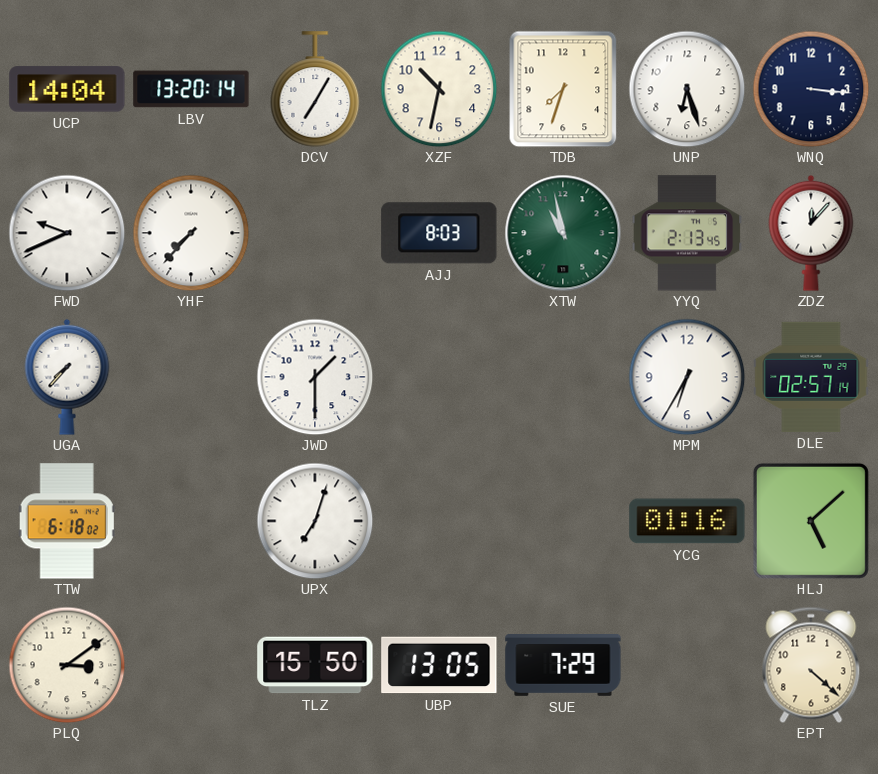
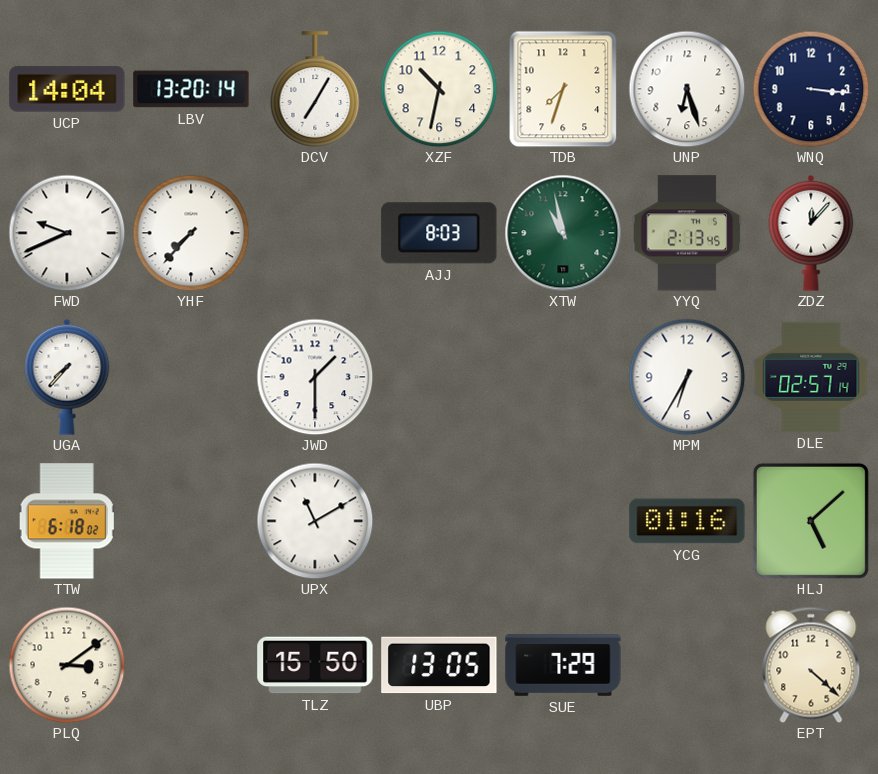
UPX: 7:03 -> 11:10
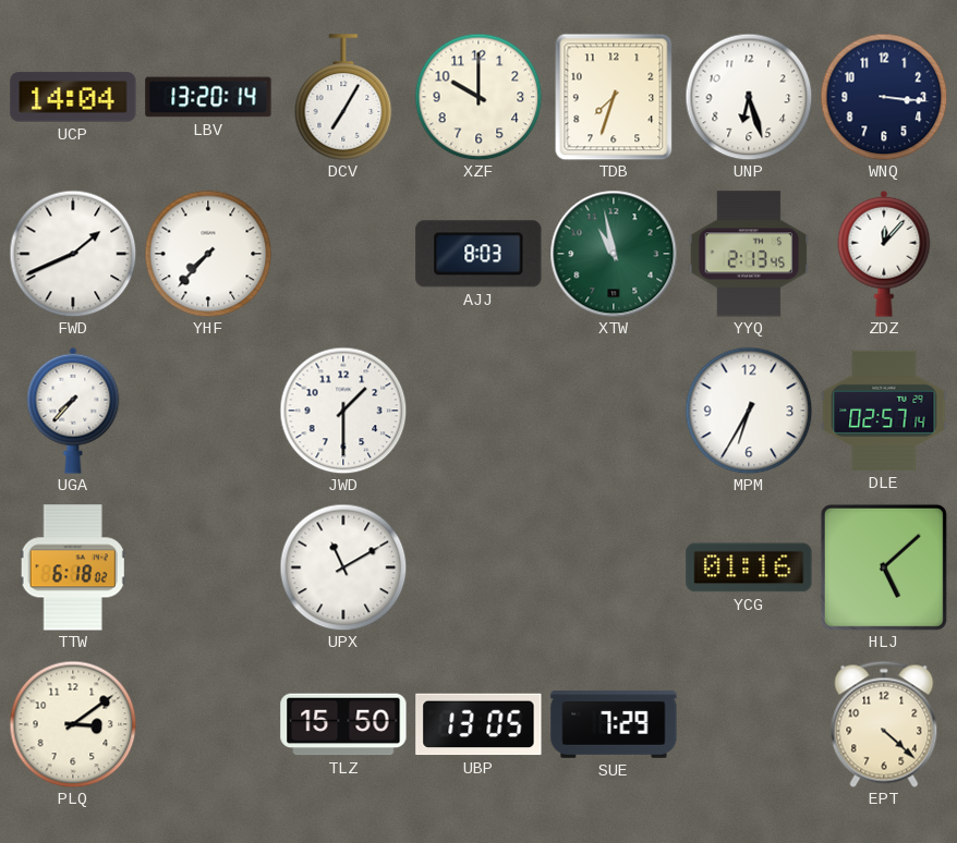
XZF: 10:32 -> 10:00
FWD: 9:41 -> 1:41
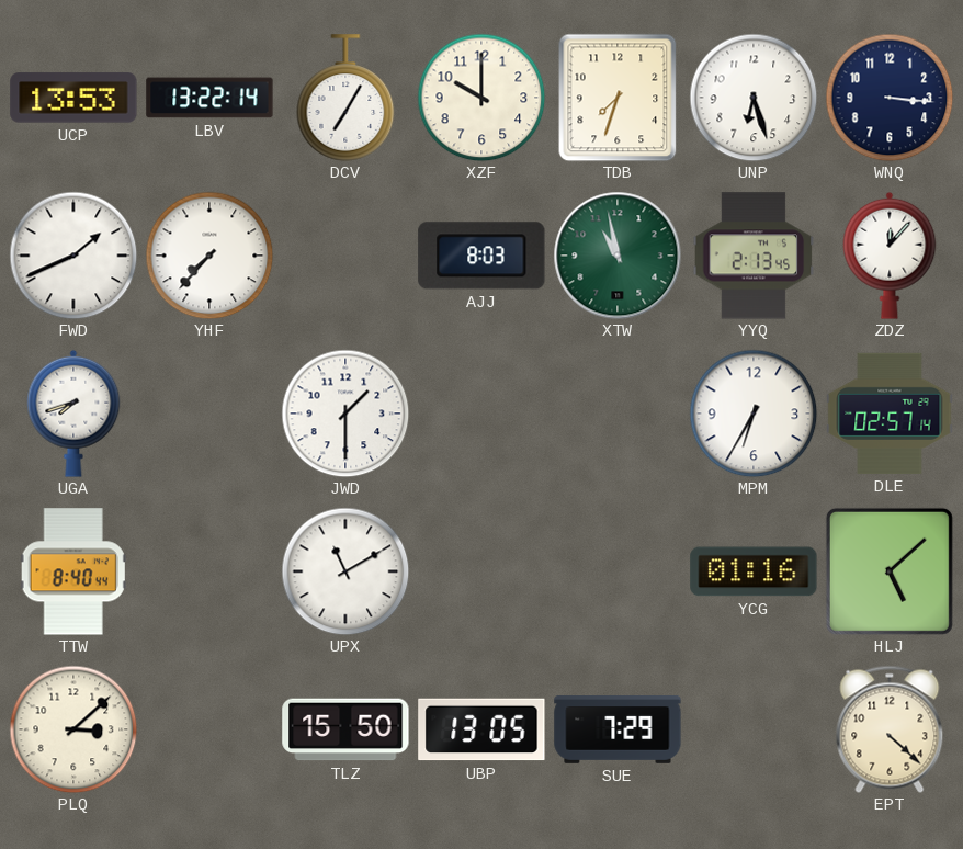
UCP: 14:04 -> 13:53
LBV: 13:20 -> 13:22
UGA: 7:37 -> 7:42
TTW: 6:18 -> 8:40
PLQ: 3:09 -> 3:08
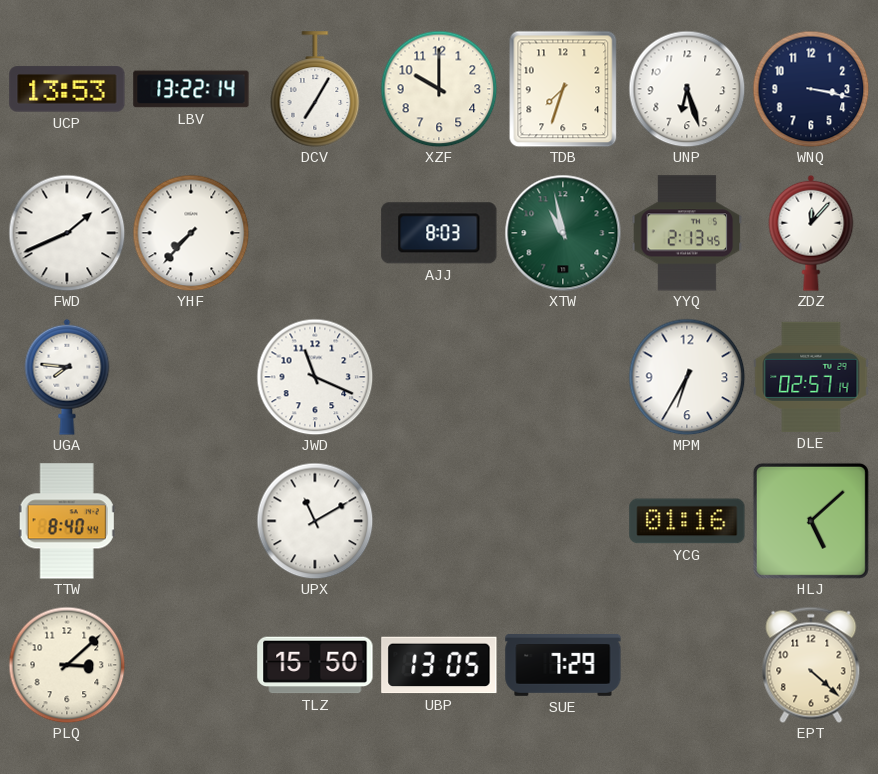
WNQ: 3:16 -> 3:17
UGA: 7:42 -> 7:46
JWD: 1:30 -> 11:19
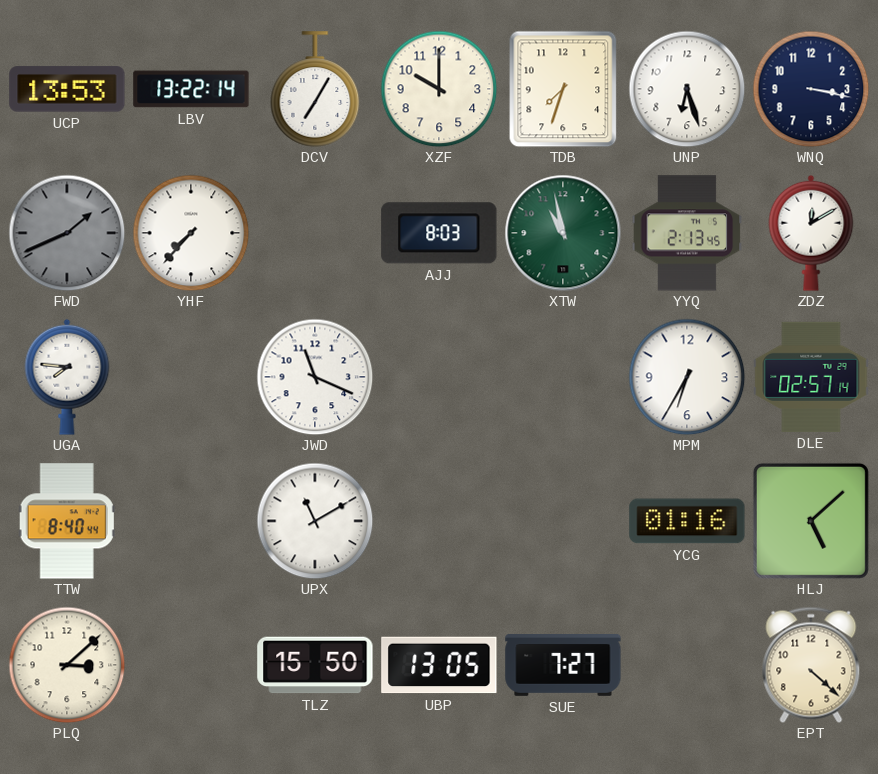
FWD dial: white -> grey
ZDZ: 12:07 -> 12:10
SUE: 7:29 -> 7:27
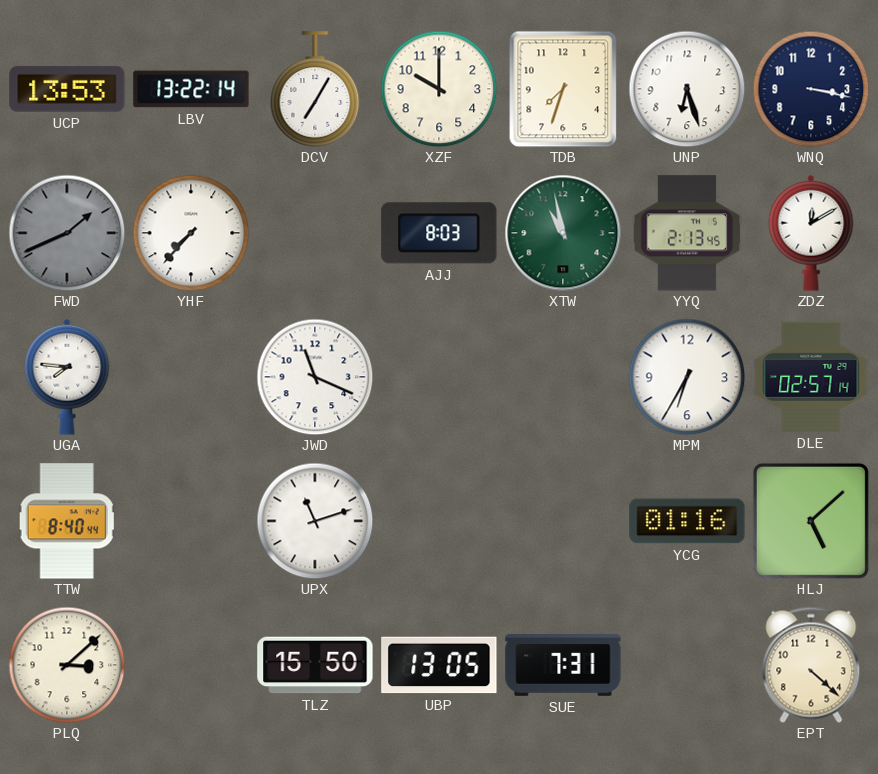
UPX: 11:10 -> 11:12
SUE: 7:27 -> 7:31
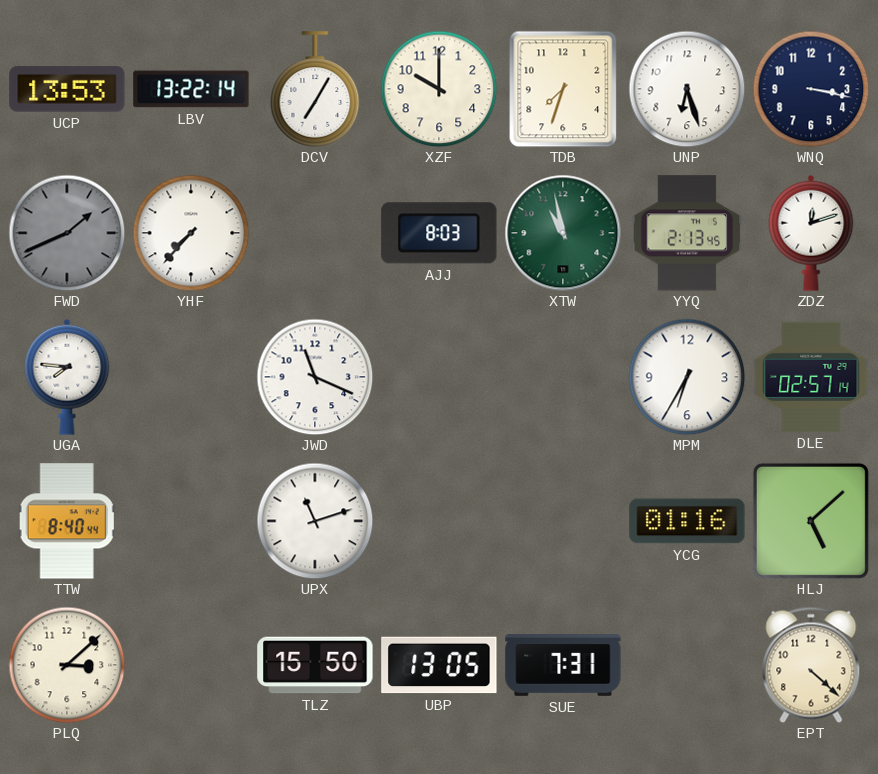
ZDZ: 12:10 -> 12:12
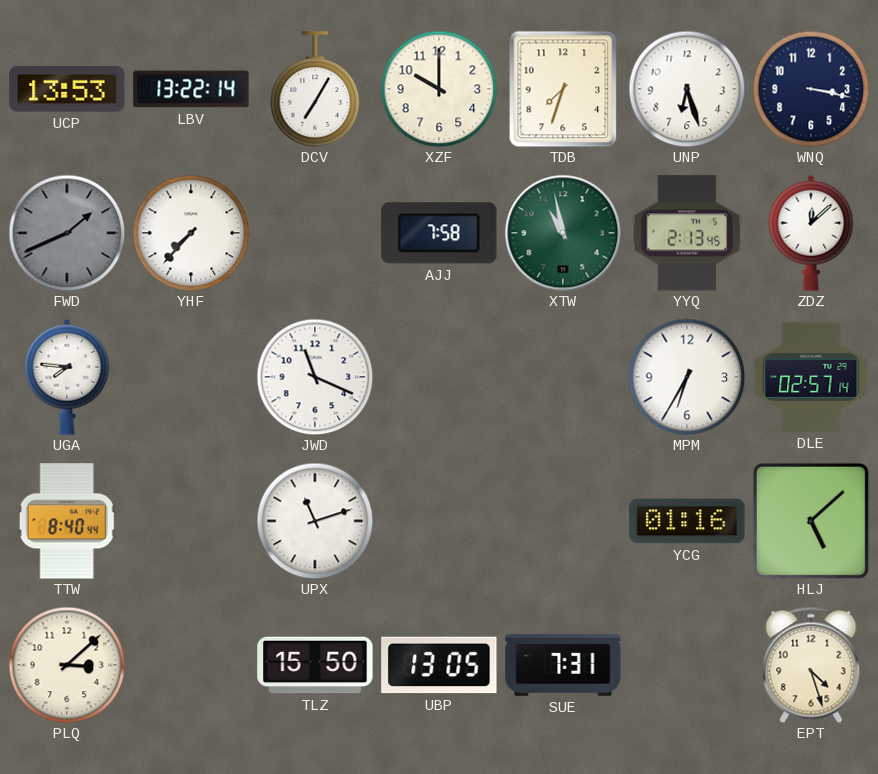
AJJ: 8:03 -> 7:58
ZDZ: 12:12 -> 12:08
EPT: 4:22 -> 4:27
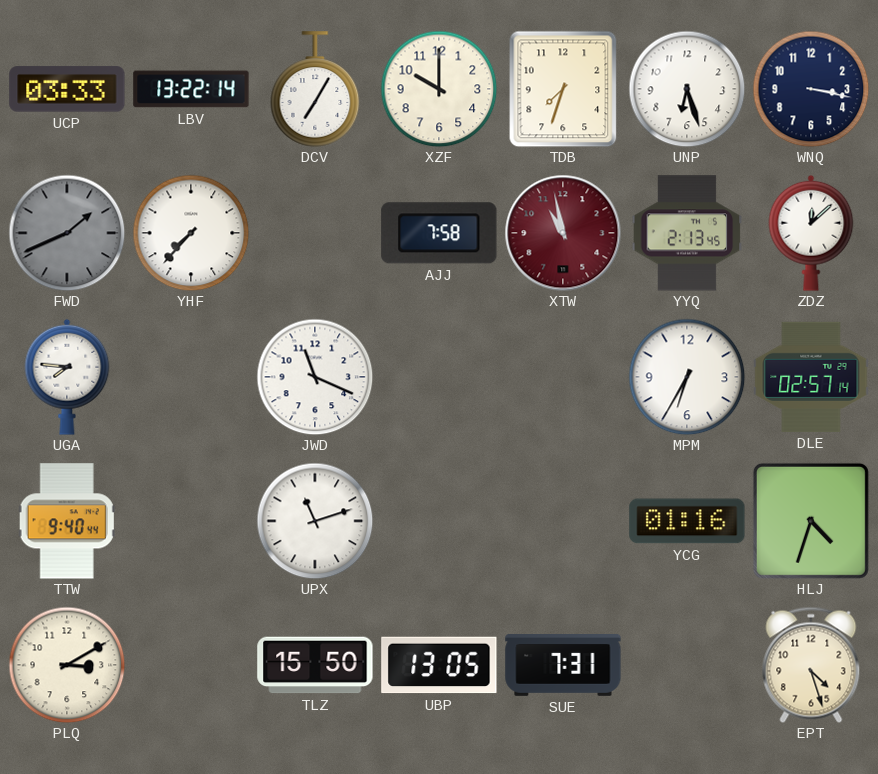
UCP: 13:53 -> 03:33
XTW dial: green -> burgundy
TTW: 8:40 -> 9:40
HLJ: 5:08 -> 4:33
PLQ: 3:08 -> 3:10
